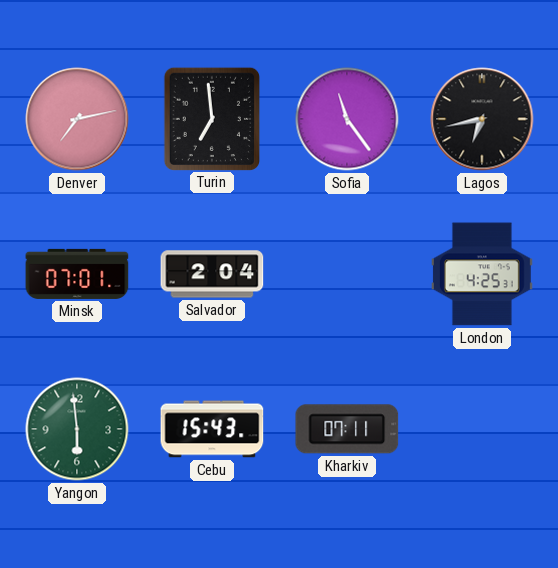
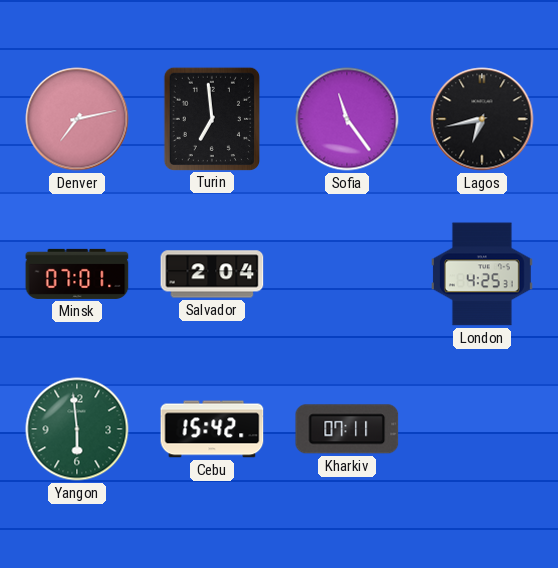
Cebu: 15:43 -> 15:42
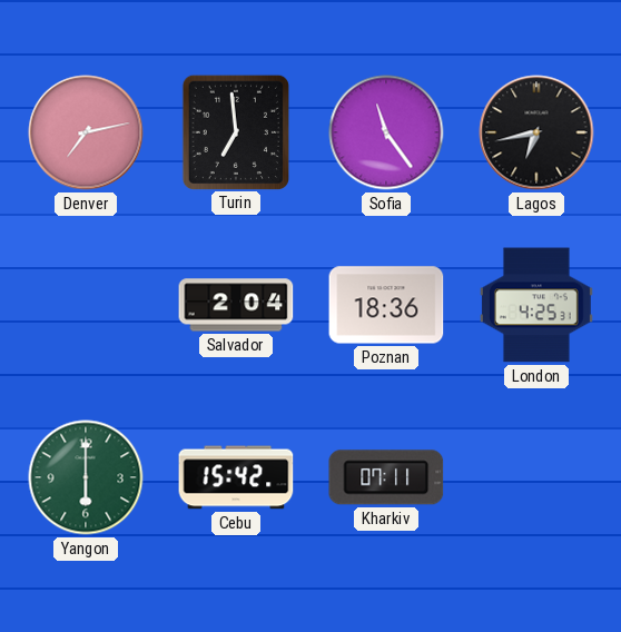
Minsk: 07:01 -> none
Poznan: none -> 18:36
Yangon: 5:59 -> 6:00
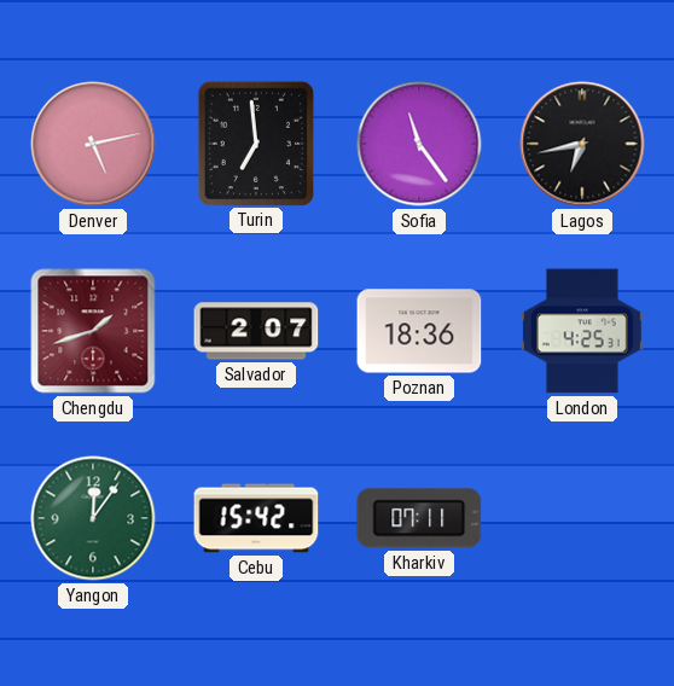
Denver: 7:13 -> 5:13
Chengdu: none -> 1:42
Salvador: 2:04 -> 2:07
Yangon: 6:00 -> 12:06
